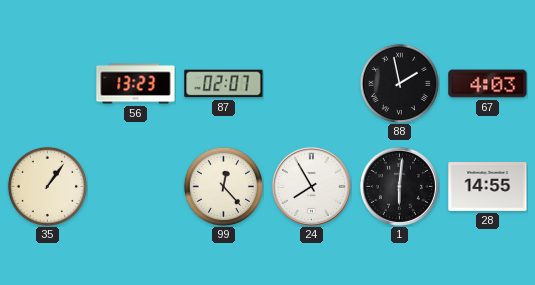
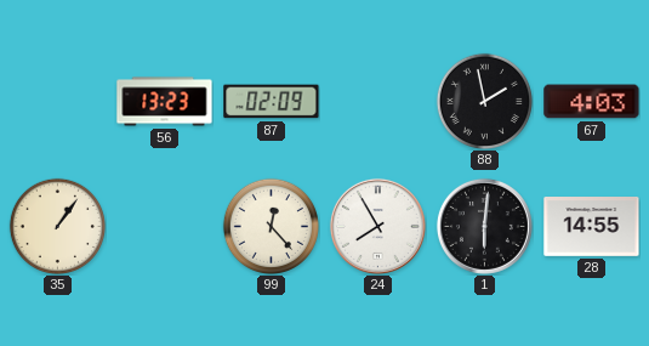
87: 02:07 -> 02:09
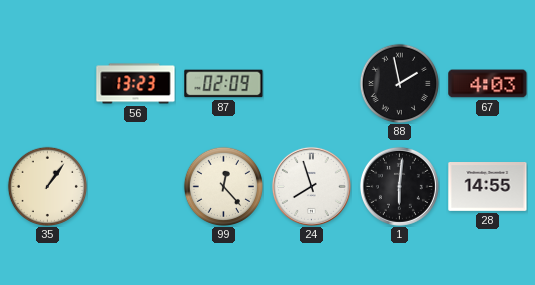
24: 7:55 -> 7:57
